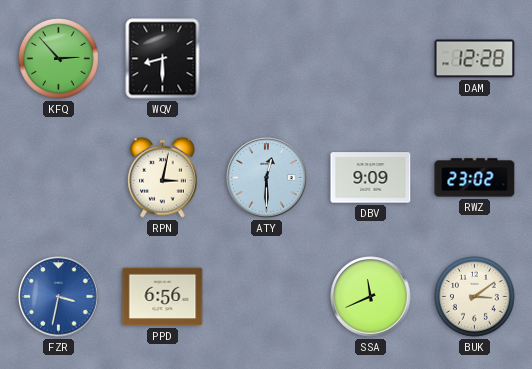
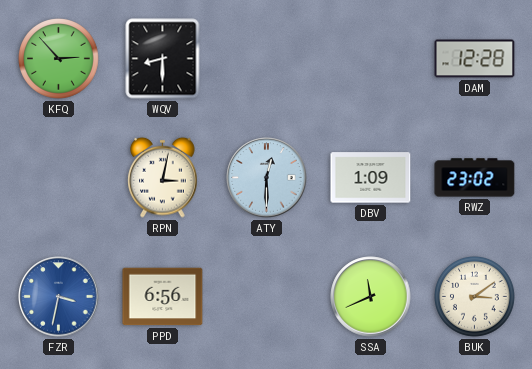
DBV: 9:09 -> 1:09
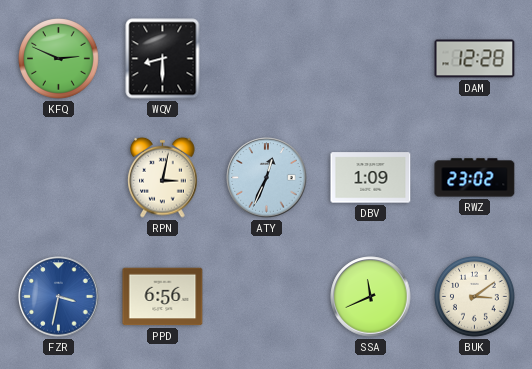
KFQ: 2:53 -> 2:49
ATY: 12:30 -> 12:34
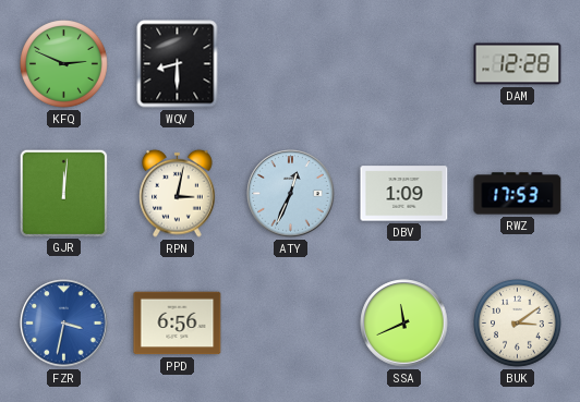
GJR: none -> 12:01
RWZ: 23:02 -> 17:53
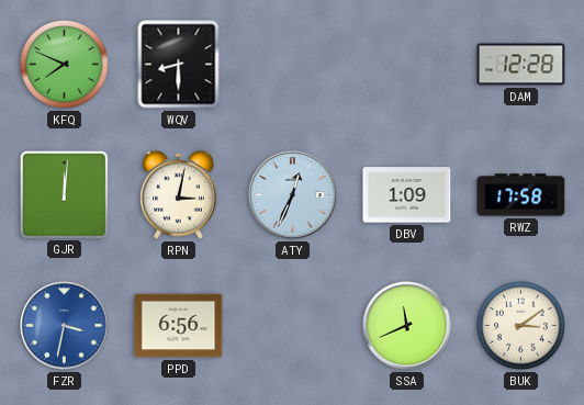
KFQ: 2:49 -> 7:49
RWZ: 17:53 -> 17:58
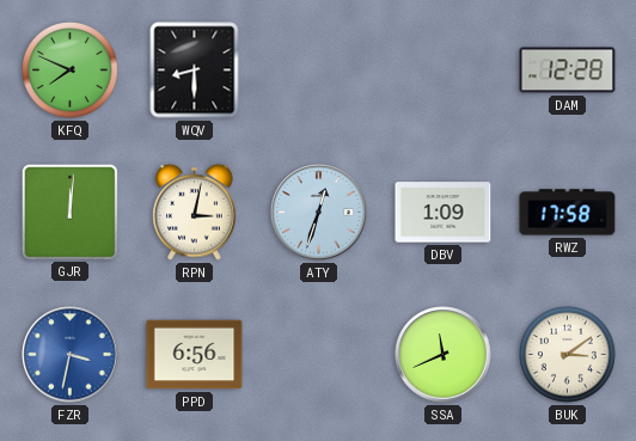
ATY: 12:34 -> 12:33
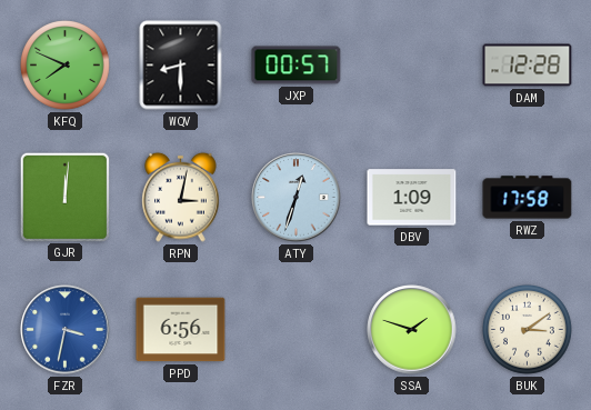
JXP: none -> 00:57
SSA: 11:41 -> 1:48
